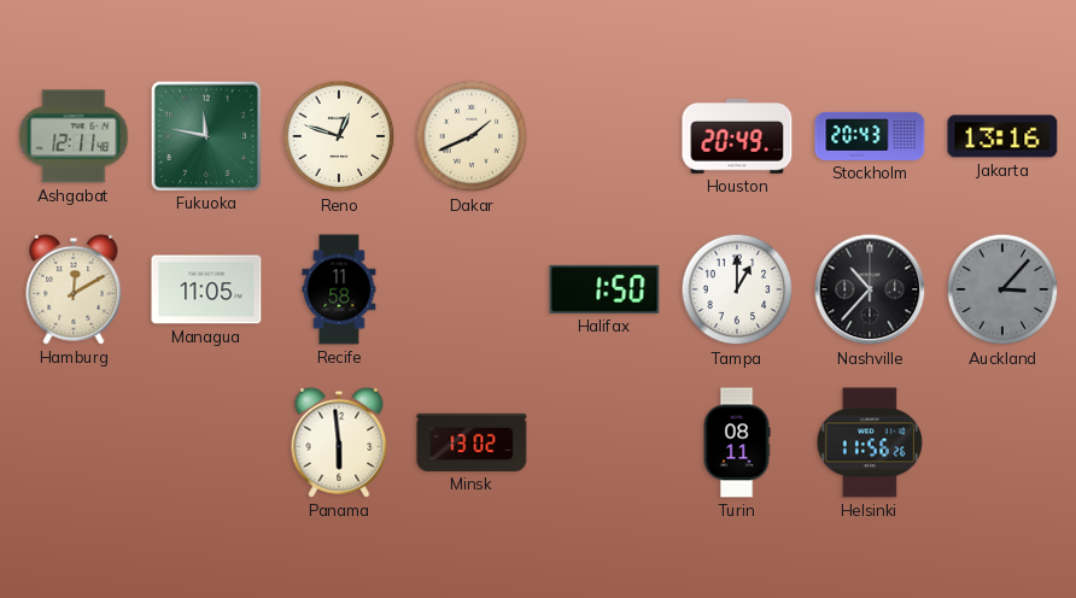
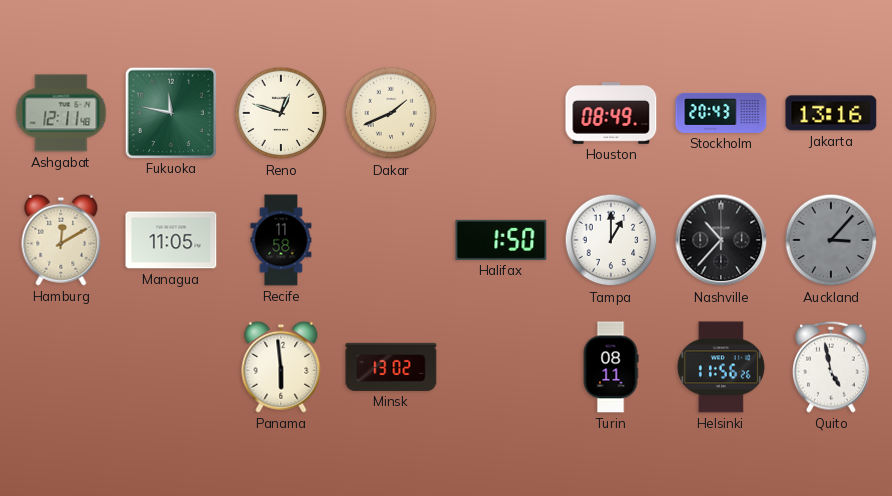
Houston: 20:49 -> 08:49
Quito: none -> 4:58
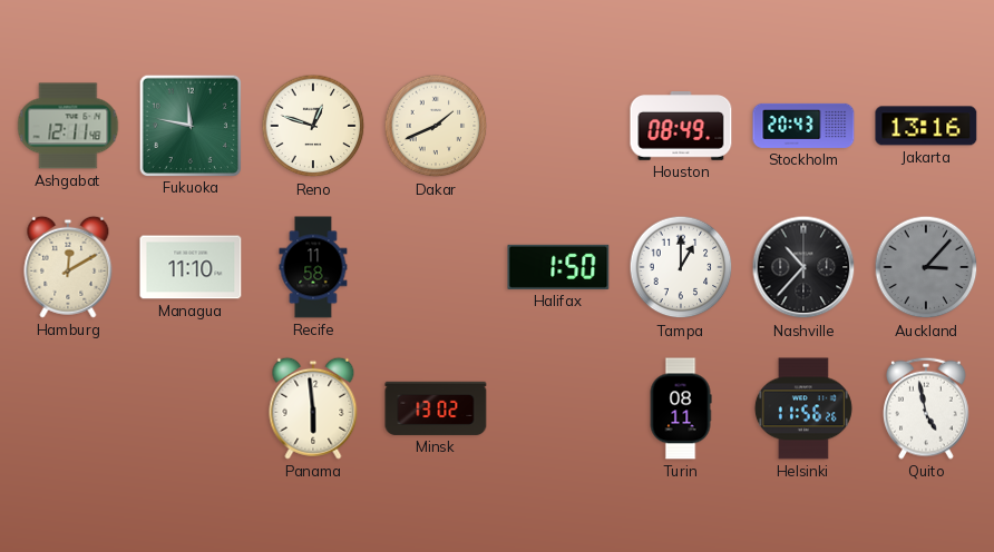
Managua: 11:05 -> 11:10
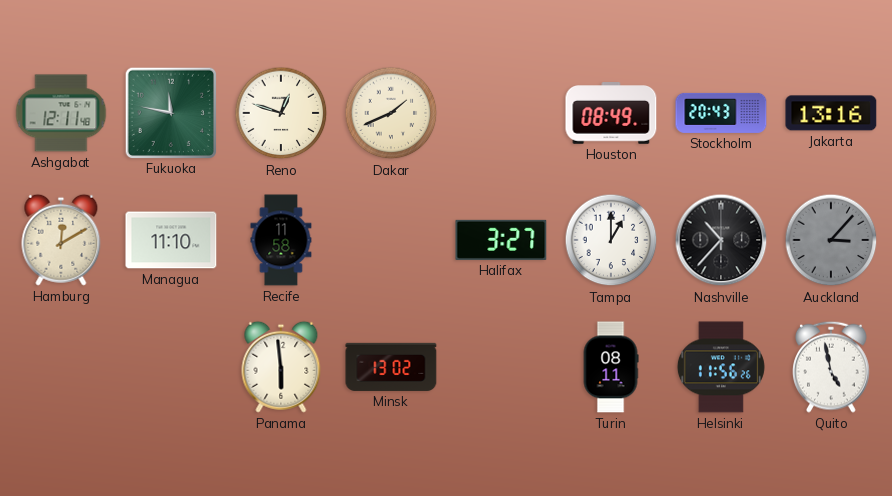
Halifax: 1:50 -> 3:27
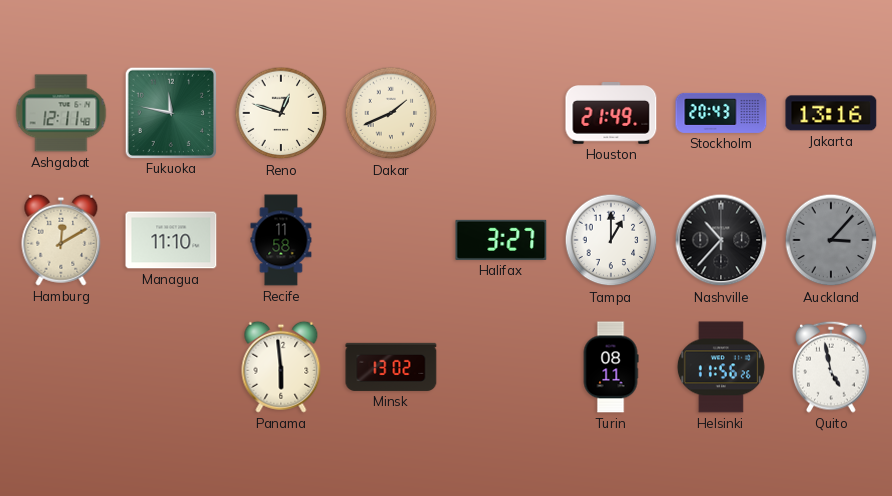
Houston: 08:49 -> 21:49
